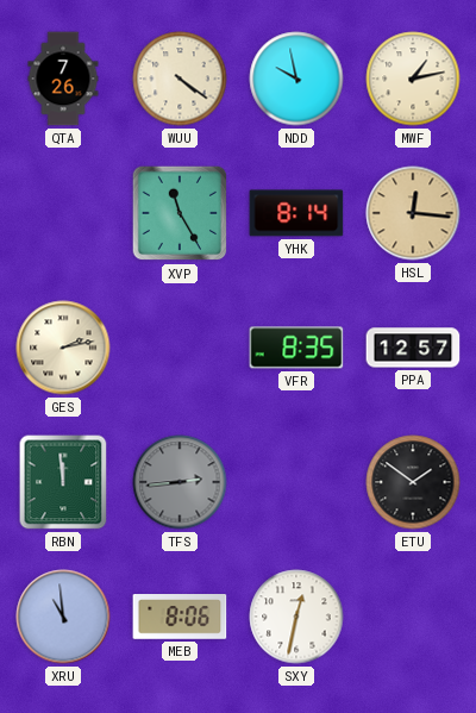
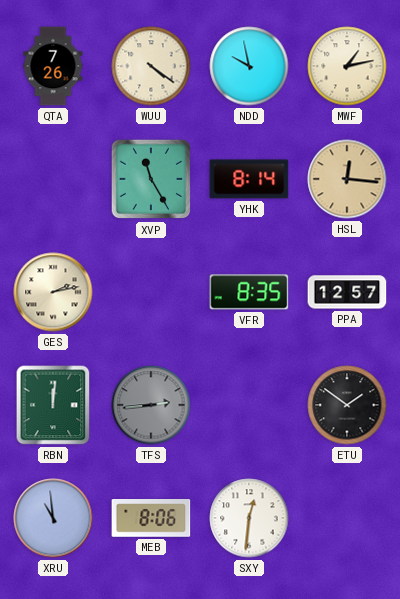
RBN: 11:59 -> 12:01
SXY: 12:32 -> 12:31
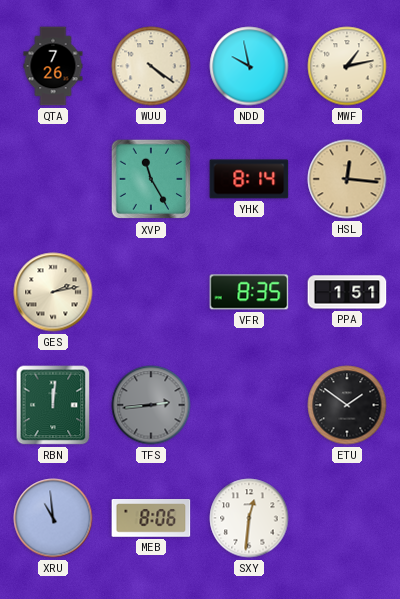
PPA: 12:57 -> 1:51
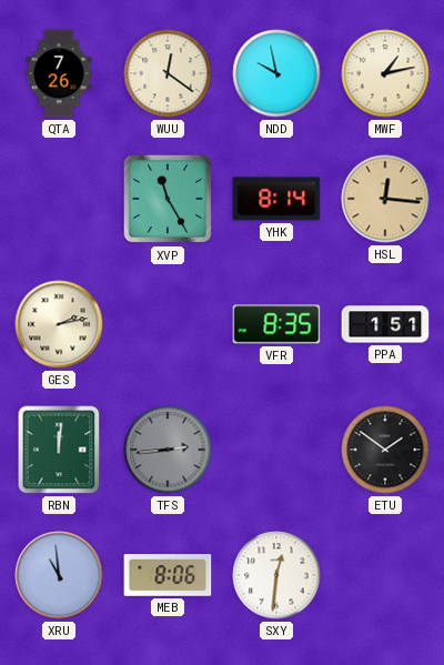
WUU: 4:21 -> 12:21
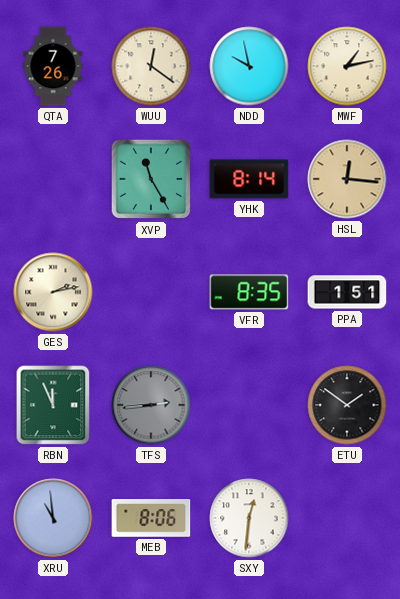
RBN: 12:01 -> 11:56
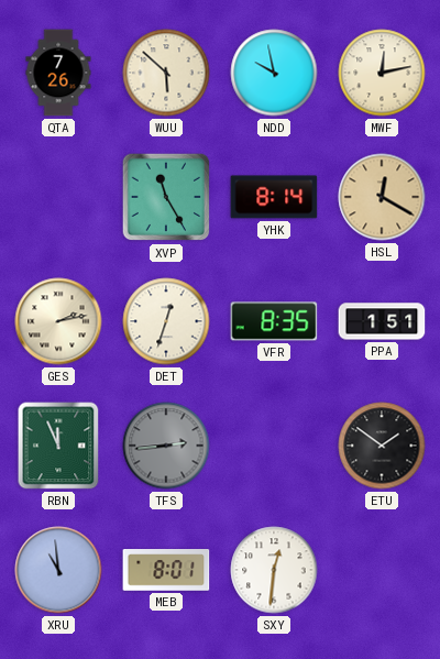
WUU: 12:21 -> 5:52
MWF: 1:13 -> 12:13
HSL: 12:16 -> 12:20
DET: none -> 12:33
MEB: 8:06 -> 8:01
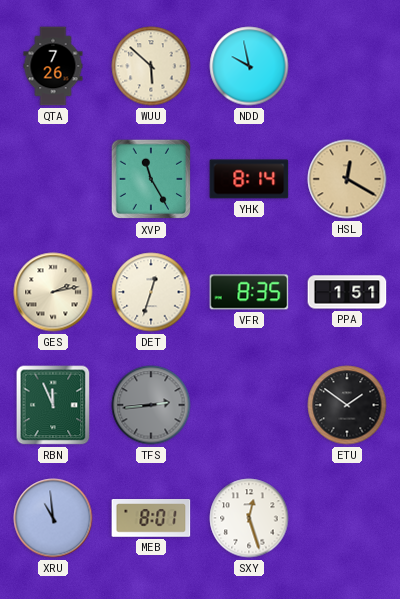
MWF: 12:13 -> none
SXY: 12:31 -> 12:27
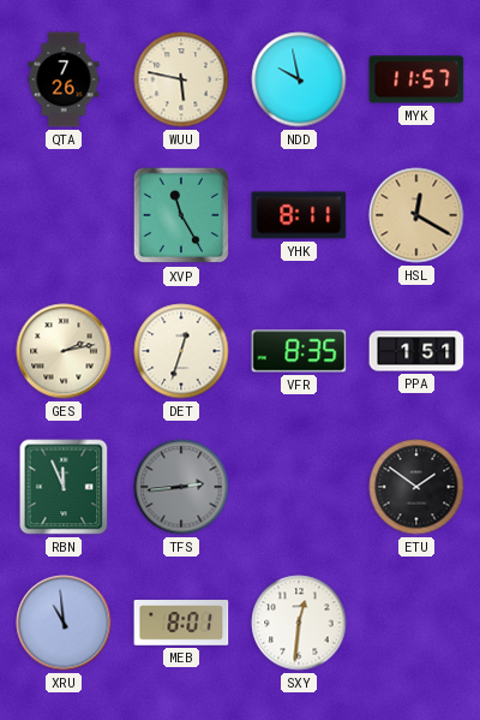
WUU: 5:52 -> 5:47
MYK: none -> 11:57
YHK: 8:14 -> 8:11
SXY: 12:27 -> 12:31
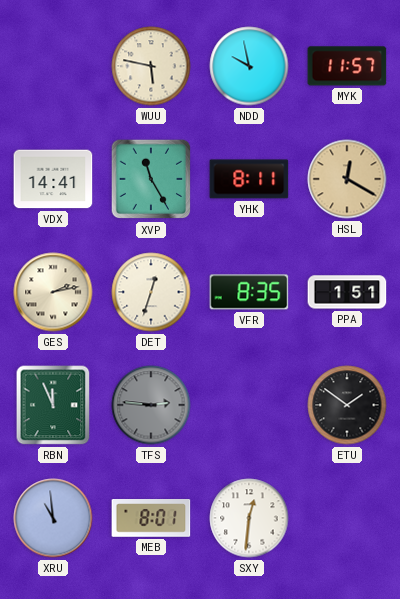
QTA: 7:26 -> none
VDX: none -> 14:41
TFS: 2:44 -> 2:46
